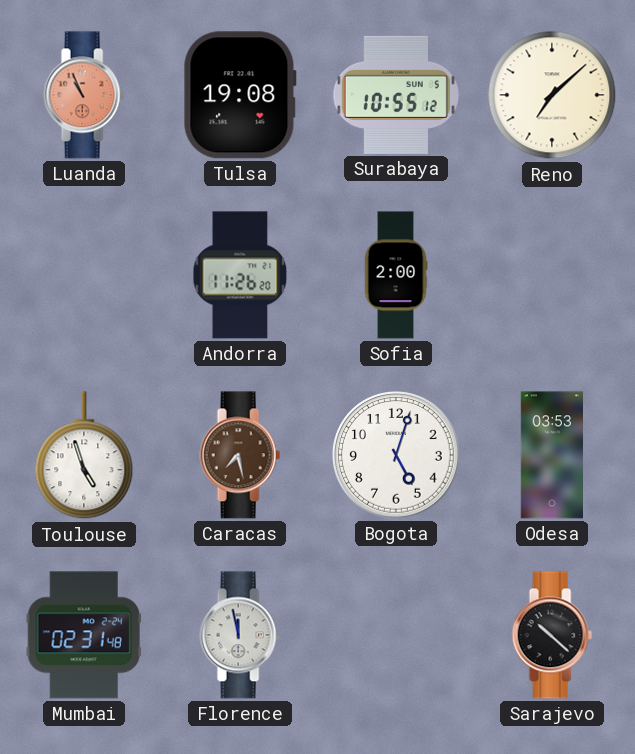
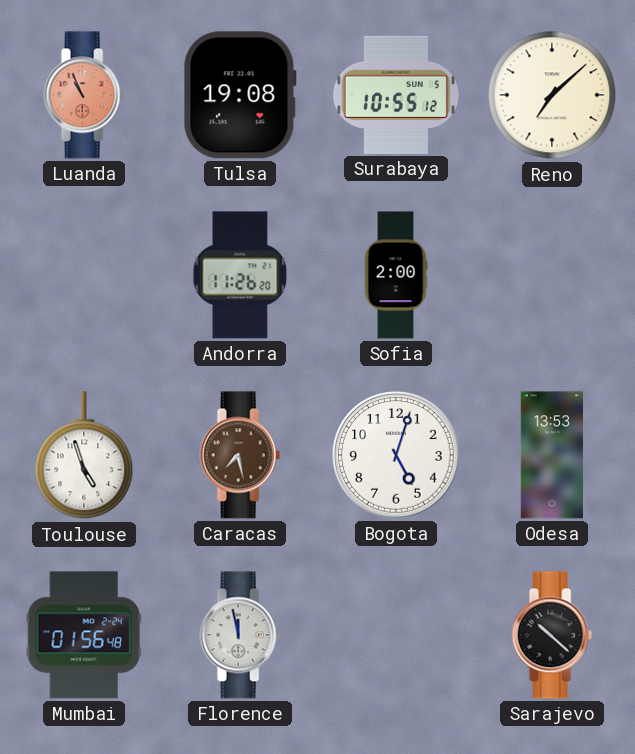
Odesa: 03:53 -> 13:53
Mumbai: 02:31 -> 01:56
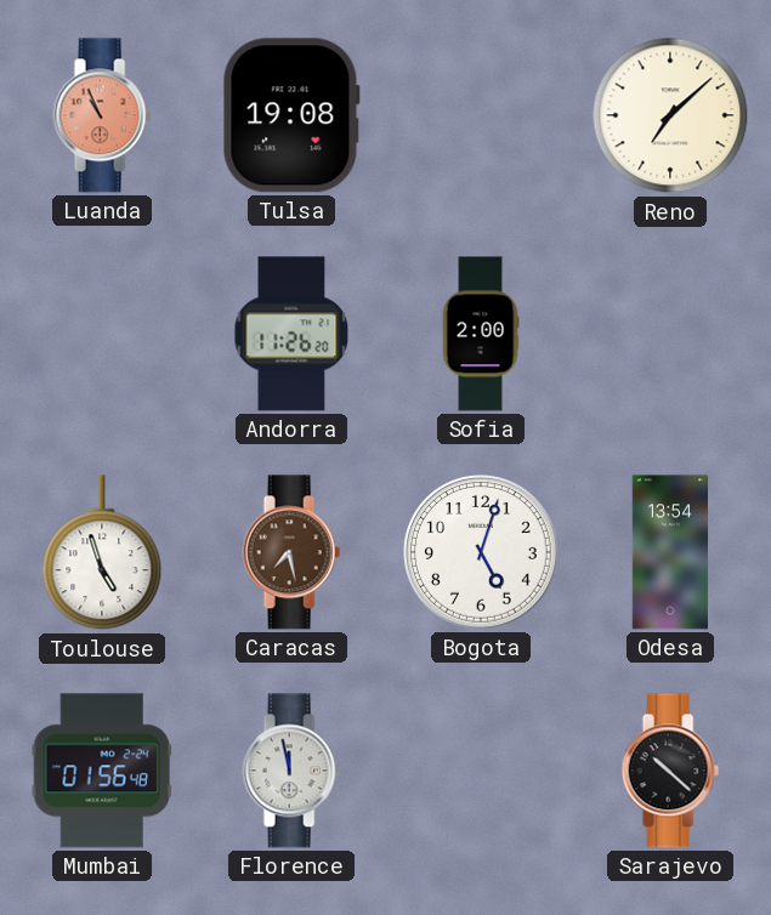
Surabaya: 10:55 -> none
Odesa: 13:53 -> 13:54
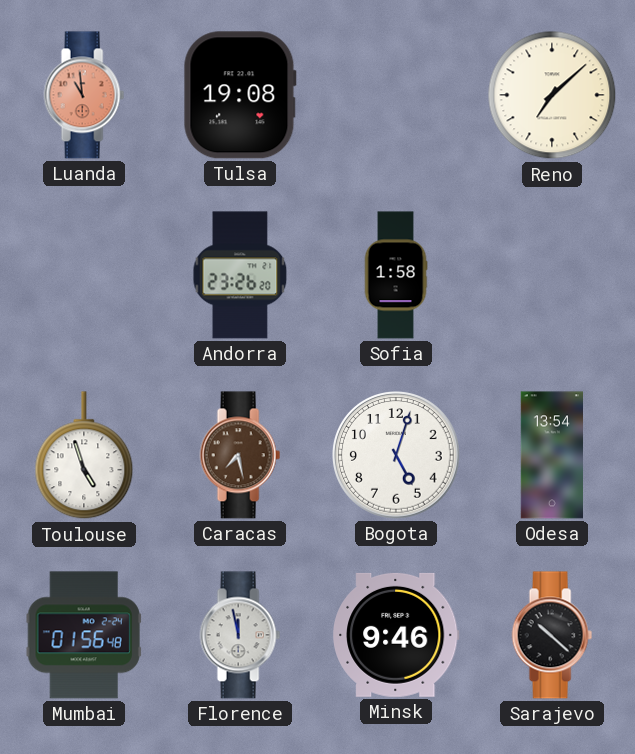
Luanda: 10:56 -> 10:59
Andorra: 11:26 -> 23:26
Sofia: 2:00 -> 1:58
Minsk: none -> 9:46
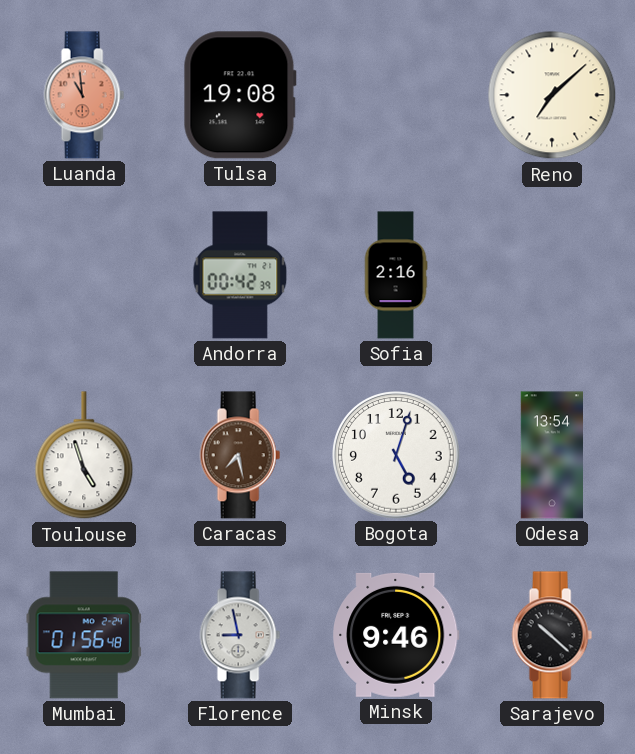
Andorra: 23:26 -> 00:42
Sofia: 1:58 -> 2:16
Florence: 11:58 -> 8:58
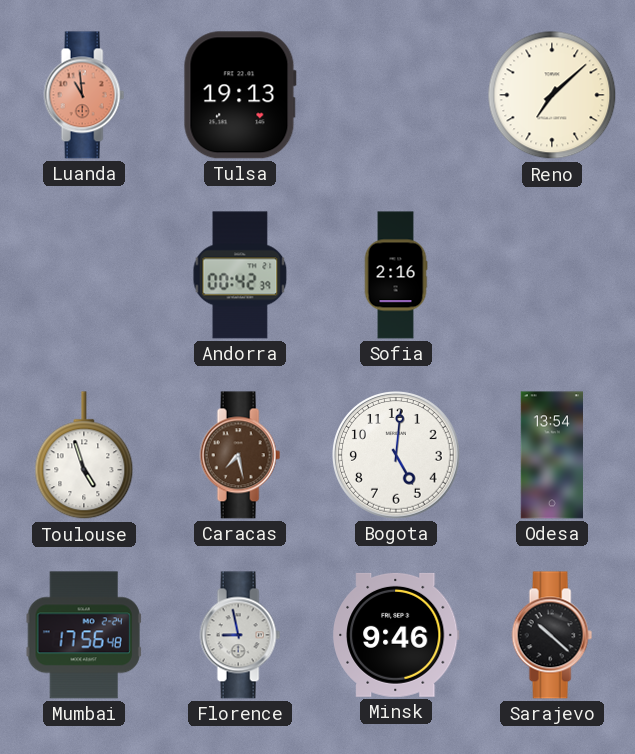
Tulsa: 19:08 -> 19:13
Bogota: 5:03 -> 5:01
Mumbai: 01:56 -> 17:56
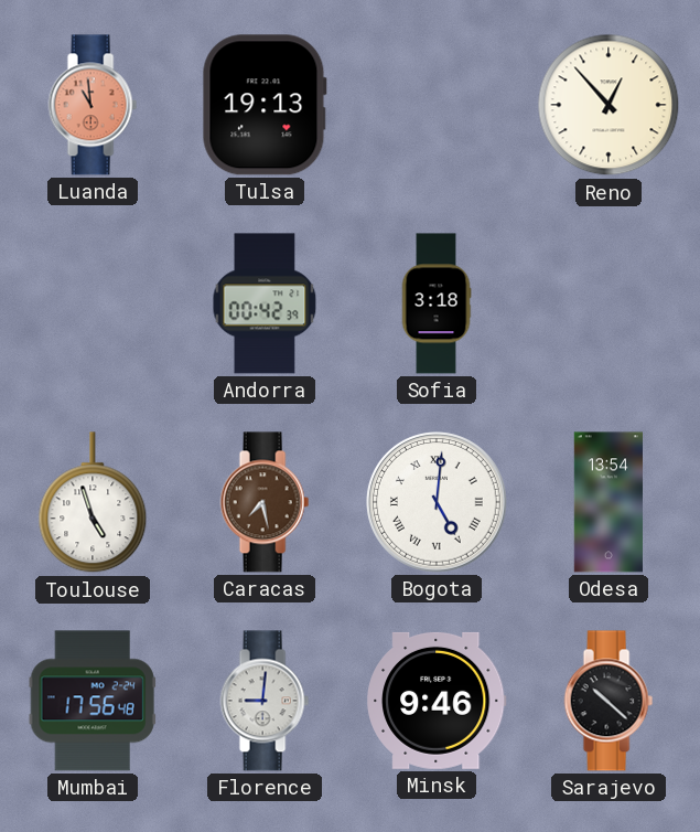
Reno: 7:08 -> 12:53
Sofia: 2:16 -> 3:18
Bogota numerals: Arabic -> Roman
Florence: 8:58 -> 9:01
